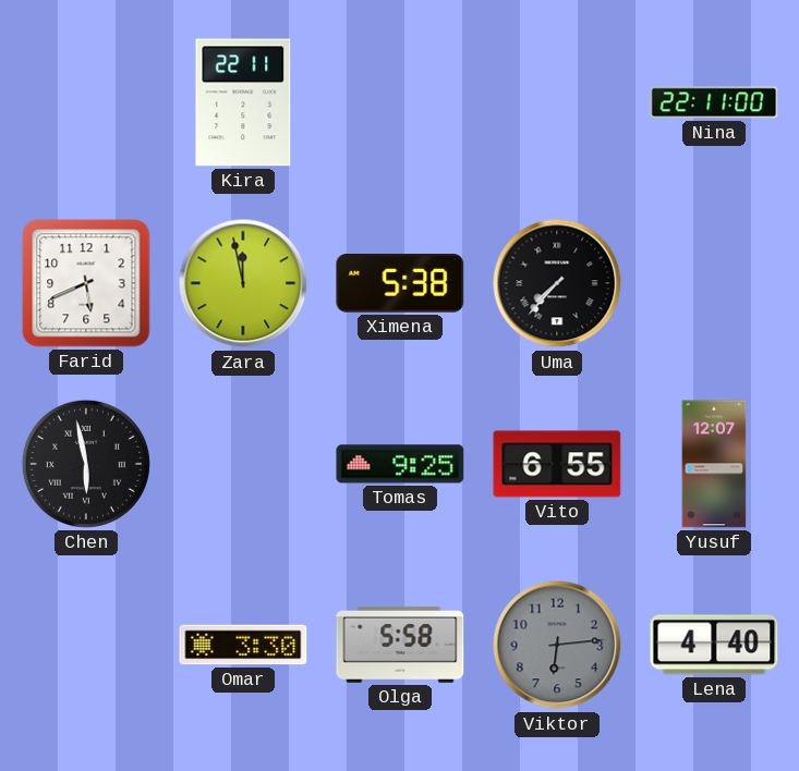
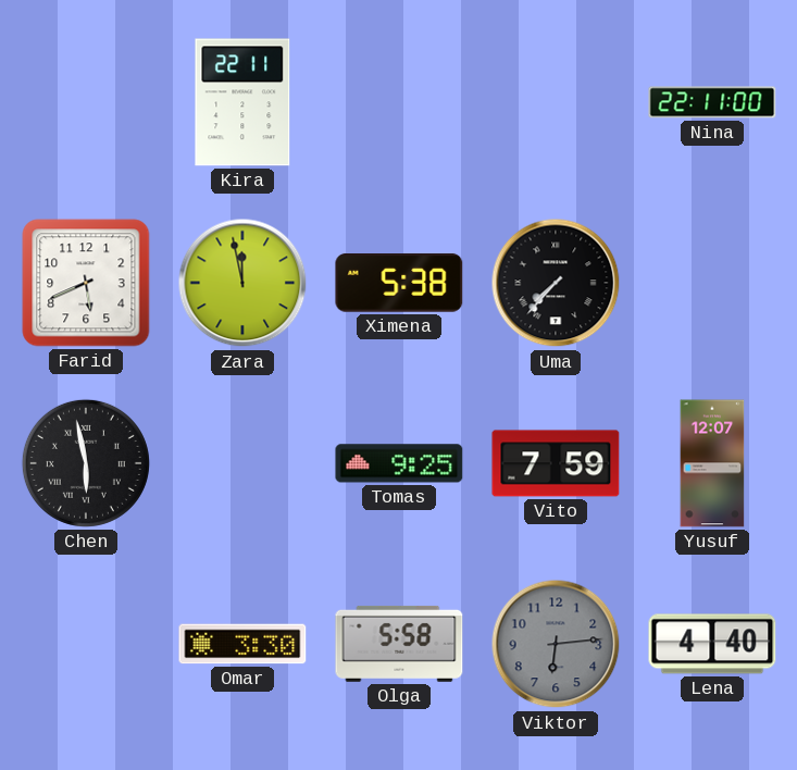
Vito: 6:55 -> 7:59
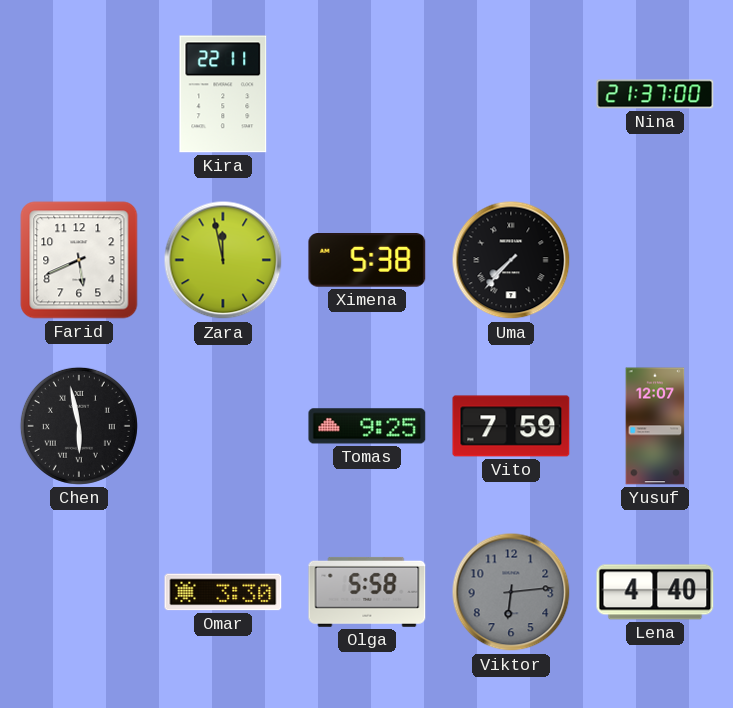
Nina: 22:11 -> 21:37
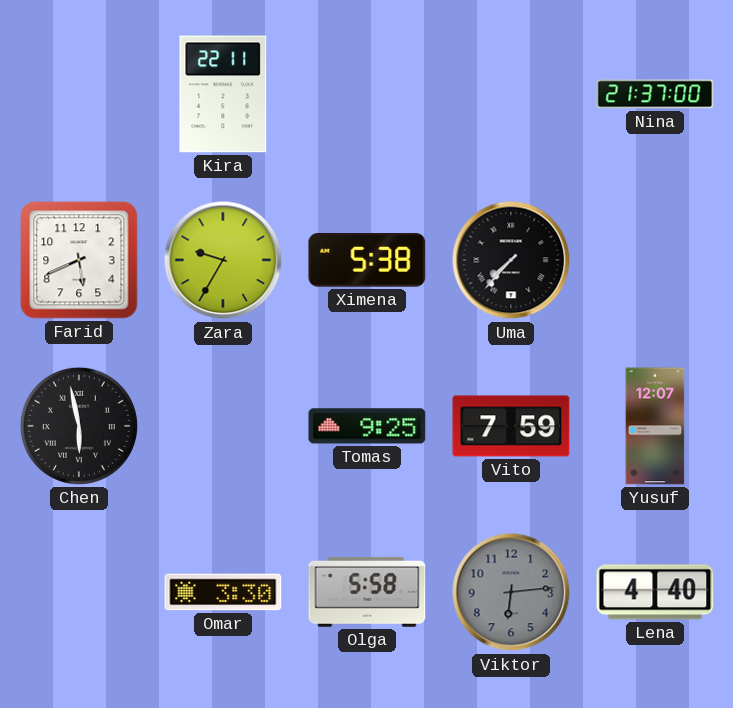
Zara: 11:58 -> 9:35
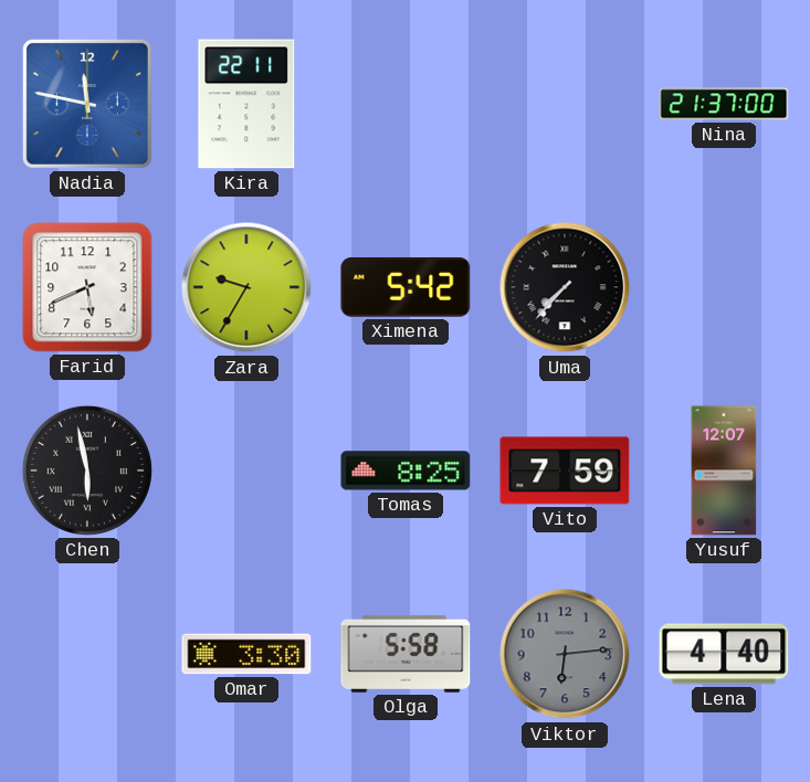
Nadia: none -> 11:47
Ximena: 5:38 -> 5:42
Tomas: 9:25 -> 8:25
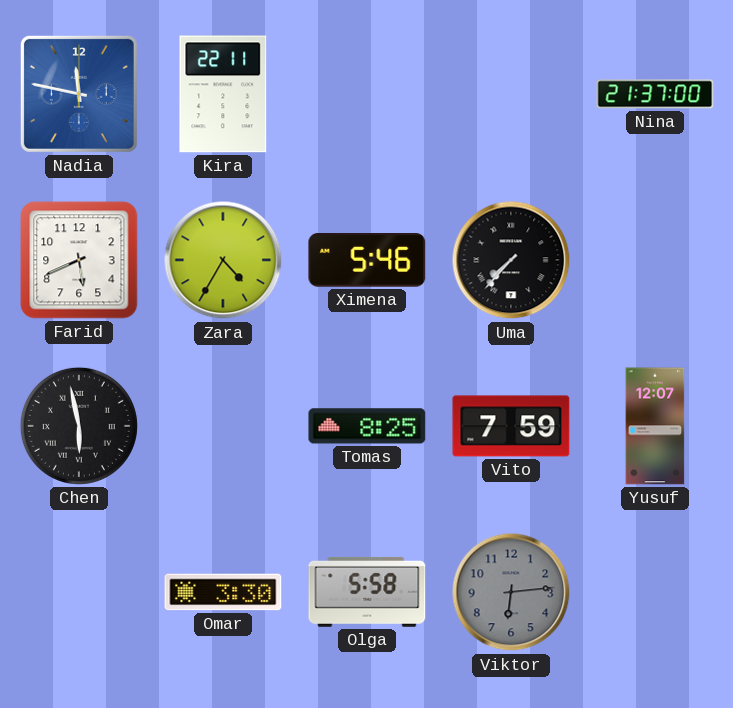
Zara: 9:35 -> 4:35
Ximena: 5:42 -> 5:46
Lena: 4:40 -> none
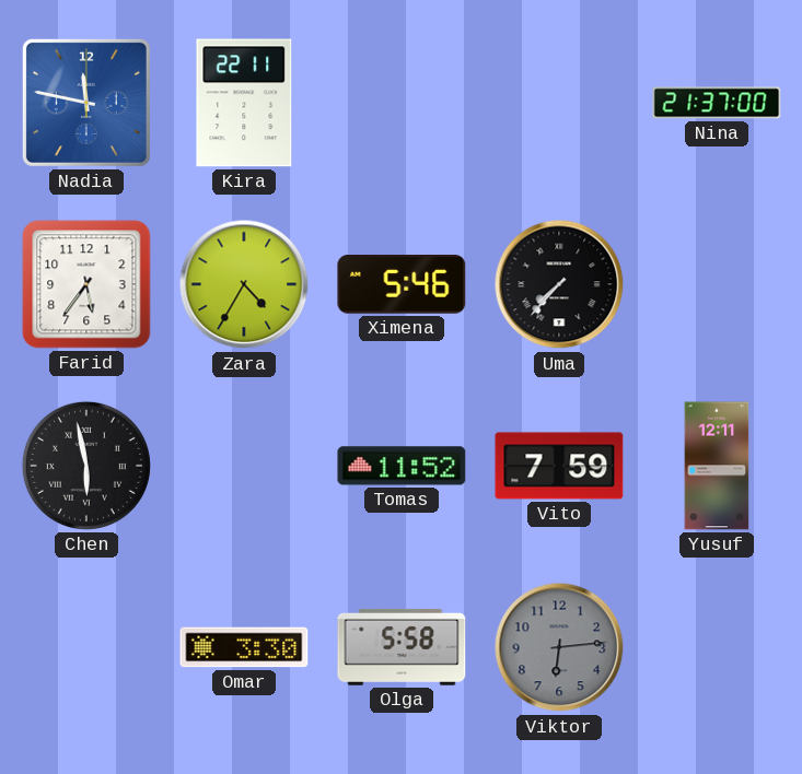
Farid: 5:41 -> 5:36
Tomas: 8:25 -> 11:52
Yusuf: 12:07 -> 12:11
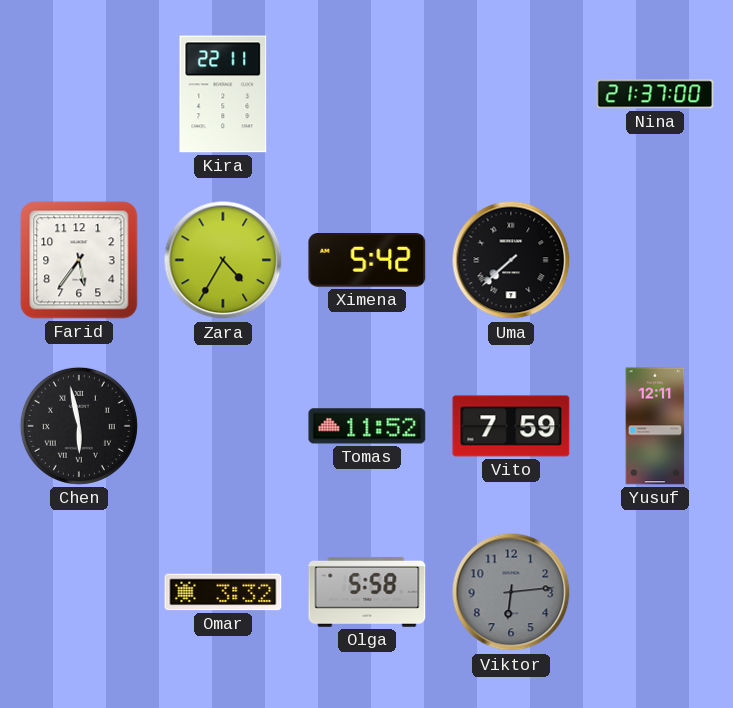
Nadia: 11:47 -> none
Ximena: 5:46 -> 5:42
Uma: 7:37 -> 7:38
Omar: 3:30 -> 3:32
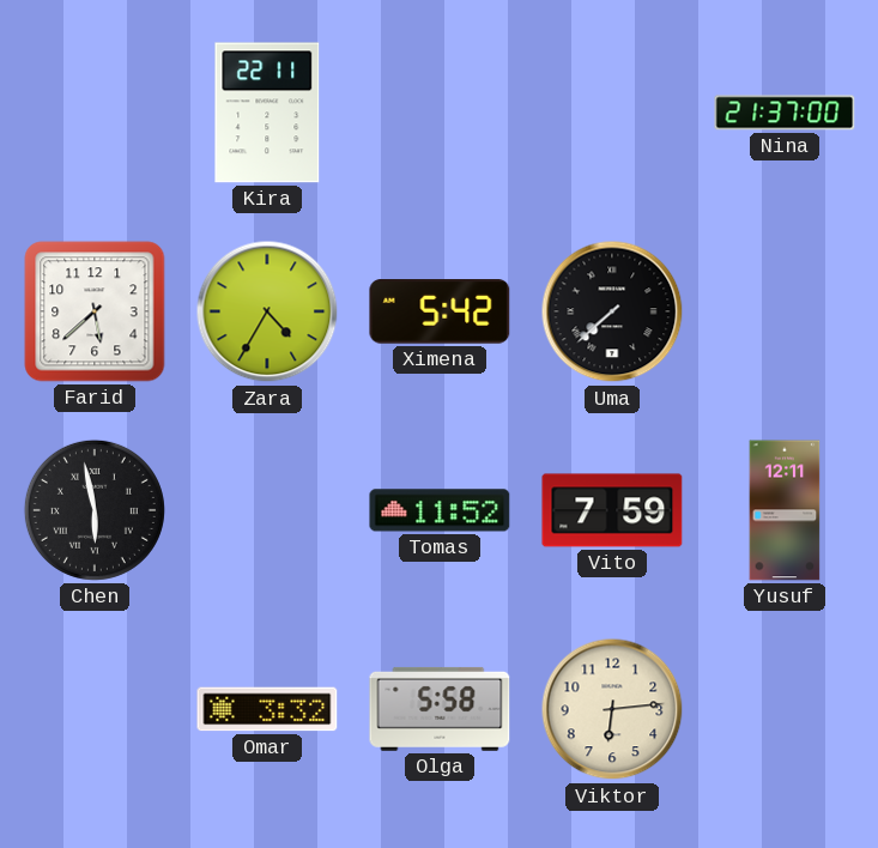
Farid: 5:36 -> 5:38
Viktor dial: grey -> cream
